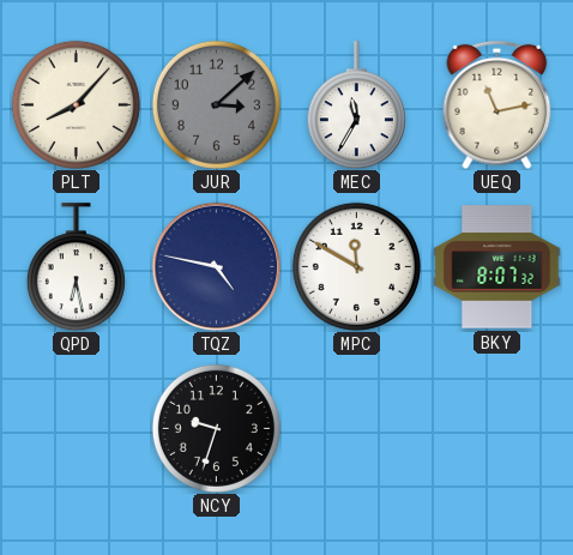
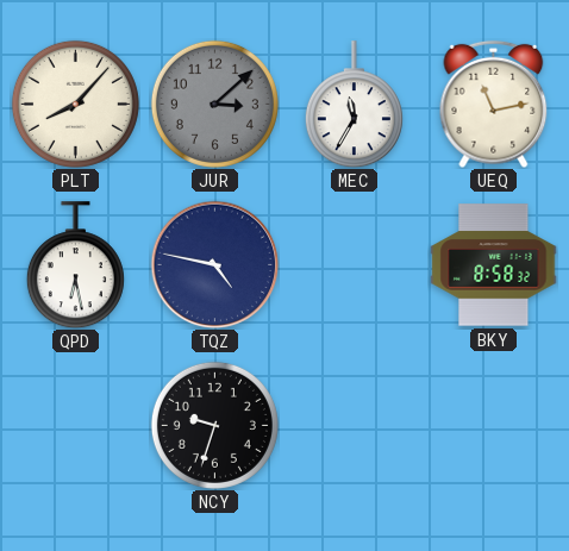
MPC: 11:50 -> none
BKY: 8:07 -> 8:58
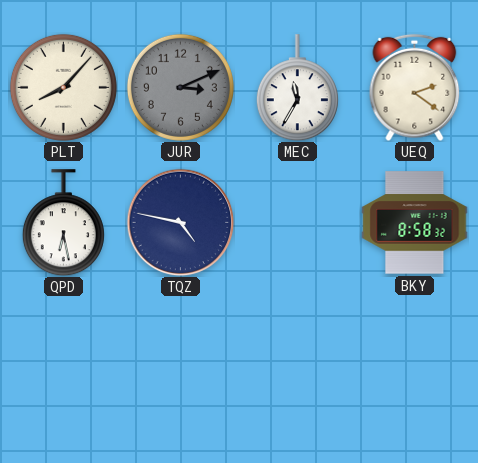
JUR: 3:08 -> 3:11
UEQ: 11:13 -> 2:21
NCY: 9:33 -> none
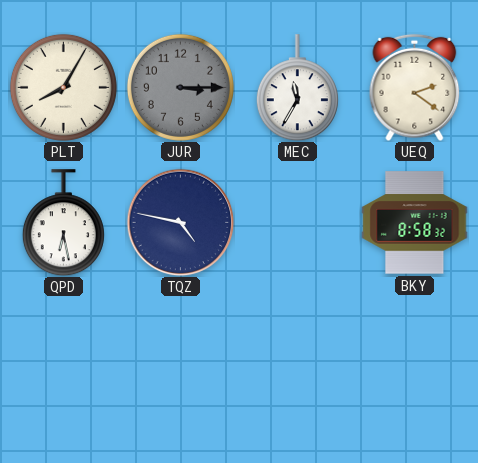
PLT: 8:07 -> 8:05
JUR: 3:11 -> 3:15
